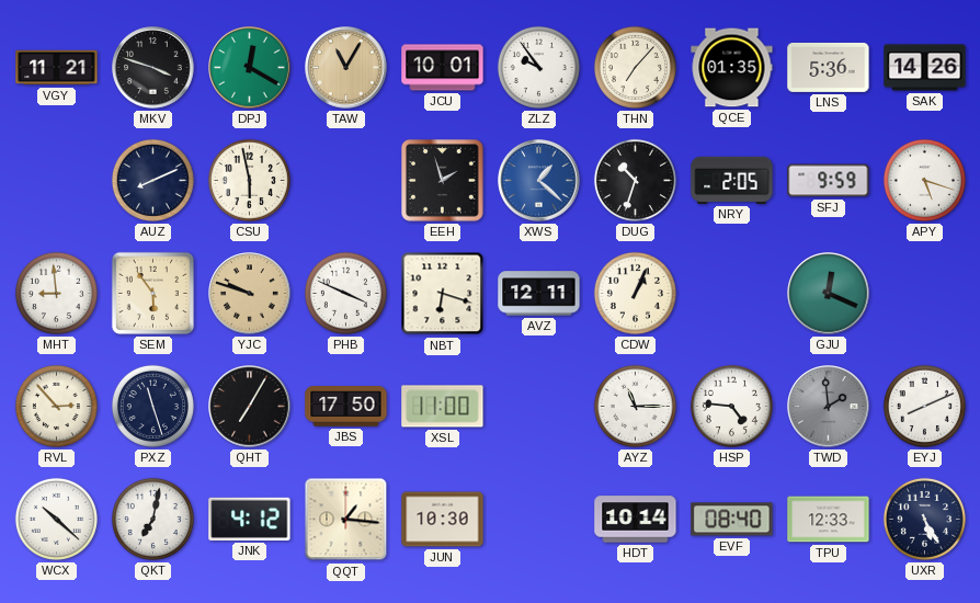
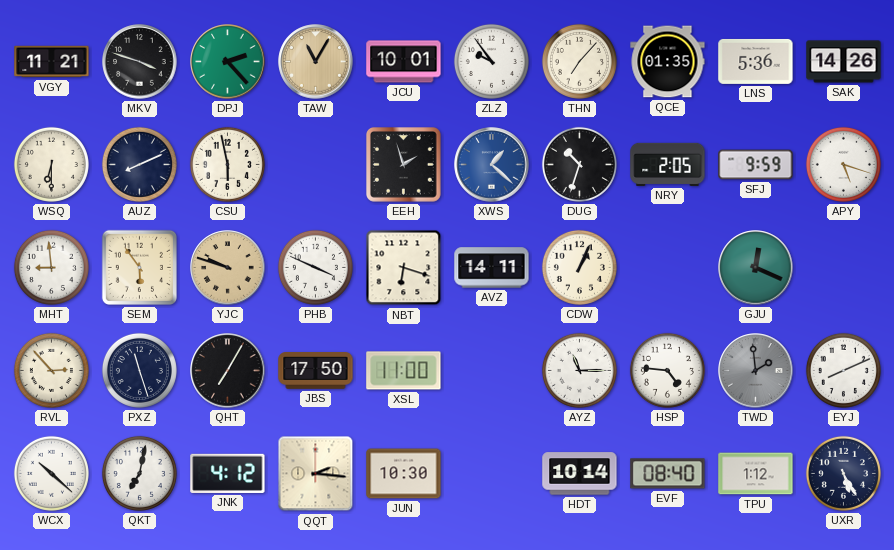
DPJ: 12:20 -> 2:23
WSQ: none -> 6:30
AVZ: 12:11 -> 14:11
QQT: 1:16 -> 2:16
TPU: 12:33 -> 1:12
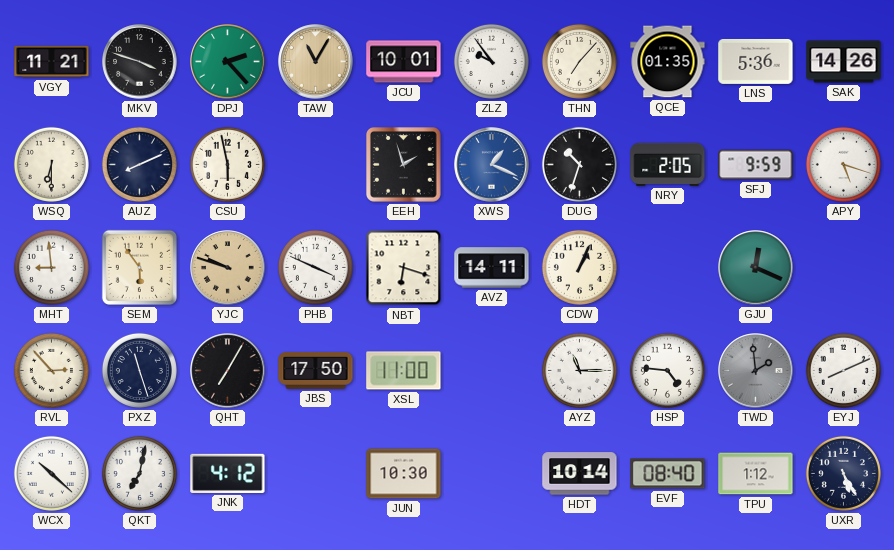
XWS: 1:22 -> 1:19
QQT: 2:16 -> none
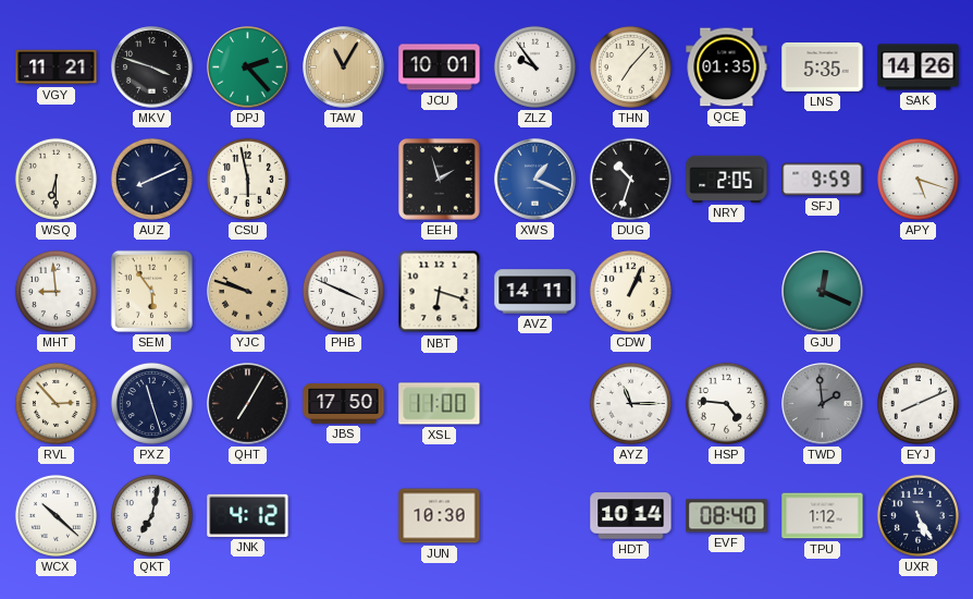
LNS: 5:36 -> 5:35
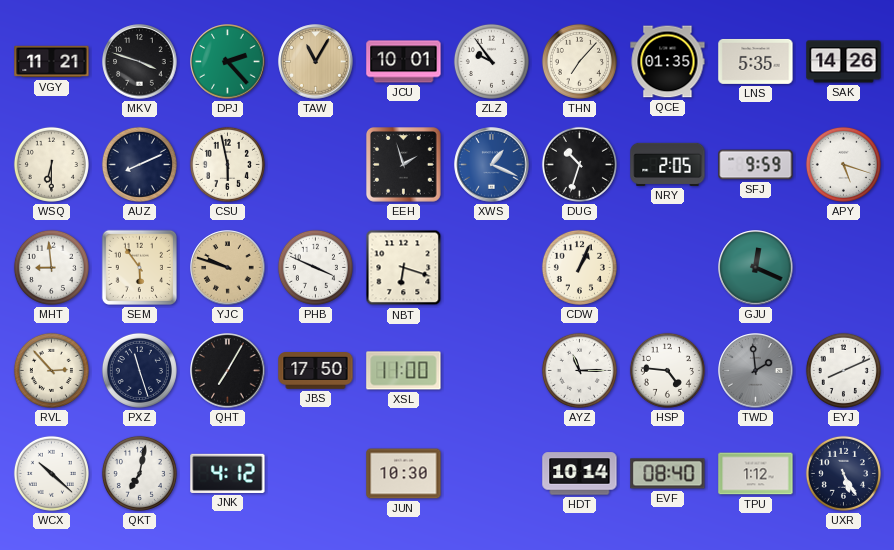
AVZ: 14:11 -> none
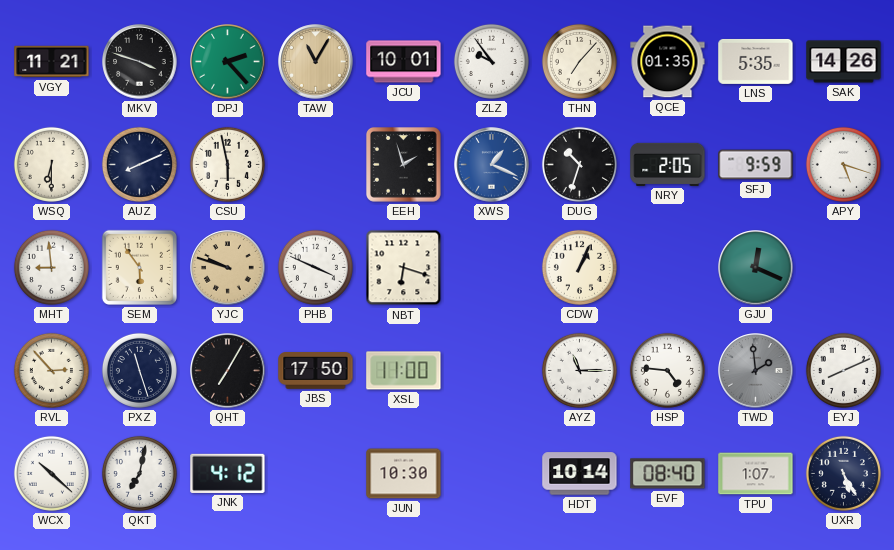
TPU: 1:12 -> 1:07
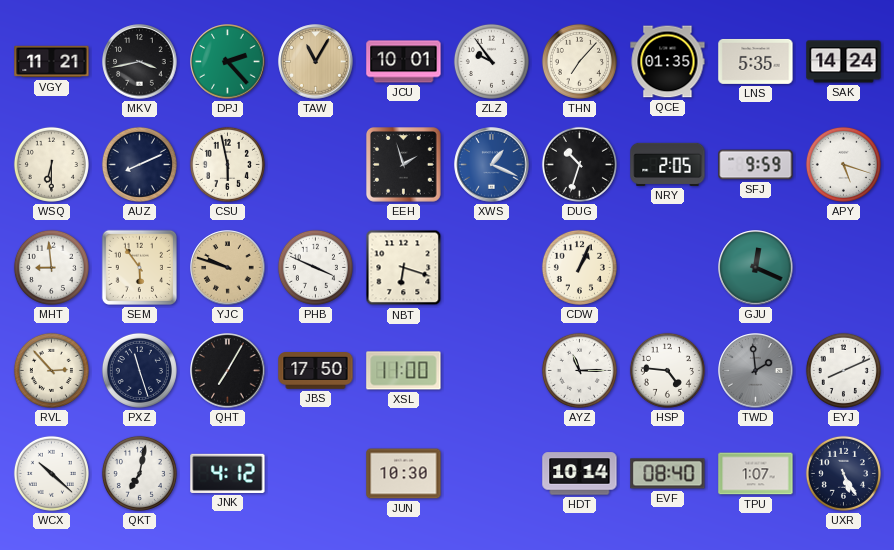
MKV: 3:48 -> 3:43
SAK: 14:26 -> 14:24
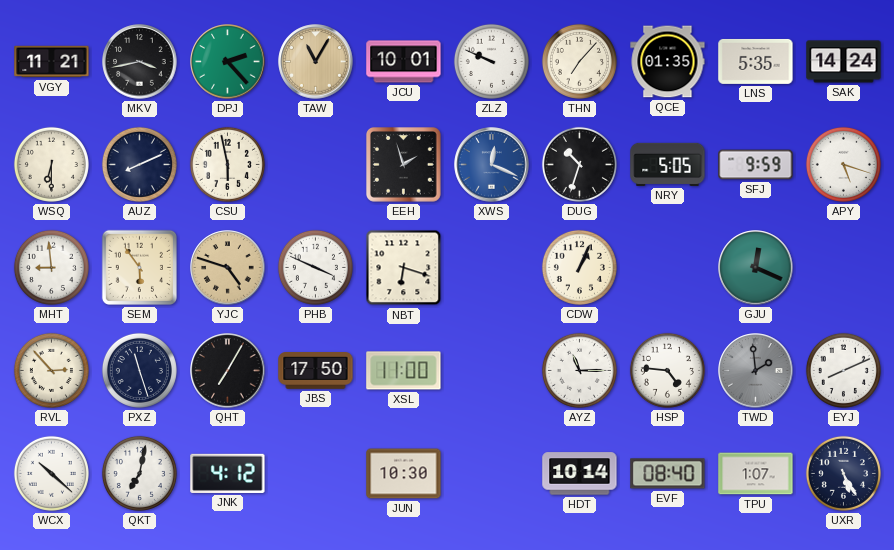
ZLZ: 9:54 -> 9:49
XWS: 1:19 -> 12:19
NRY: 2:05 -> 5:05
YJC: 9:48 -> 4:48
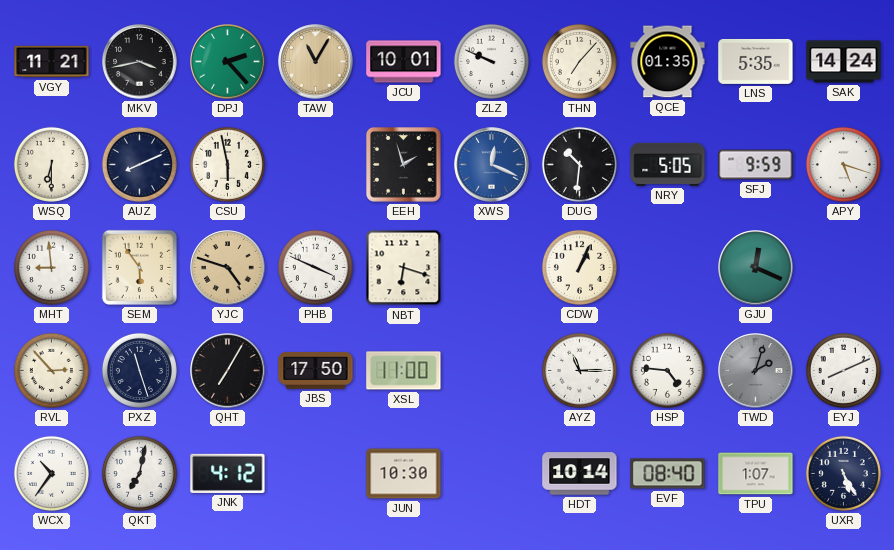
DUG: 10:33 -> 10:31
TWD: 1:59 -> 2:03
WCX: 10:22 -> 10:36
